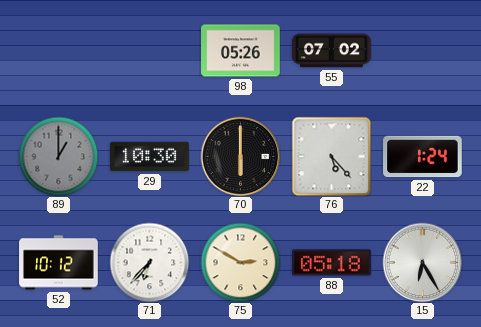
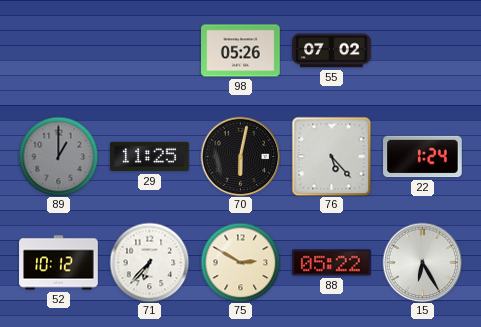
29: 10:30 -> 11:25
70: 6:00 -> 6:02
88: 05:18 -> 05:22
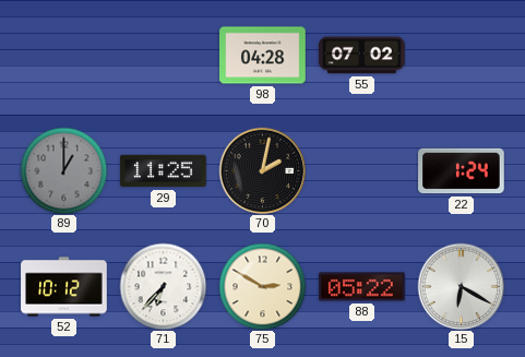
98: 05:26 -> 04:28
70: 6:02 -> 2:02
76: 5:23 -> none
15: 6:25 -> 6:20
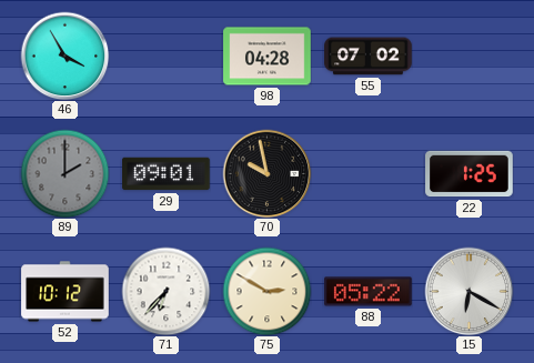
46: none -> 3:55
89: 1:00 -> 2:00
29: 11:25 -> 09:01
70: 2:02 -> 9:58
22: 1:24 -> 1:25
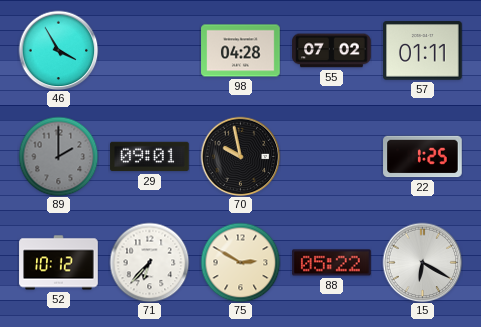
57: none -> 01:11
